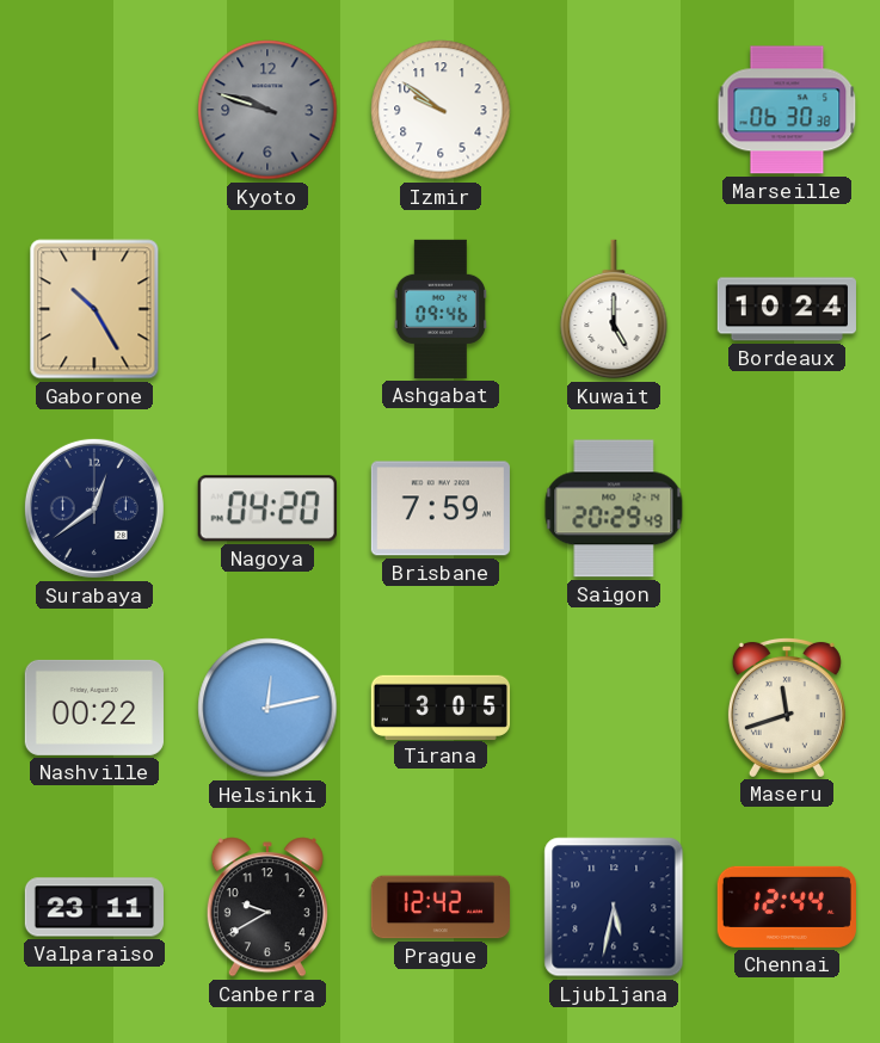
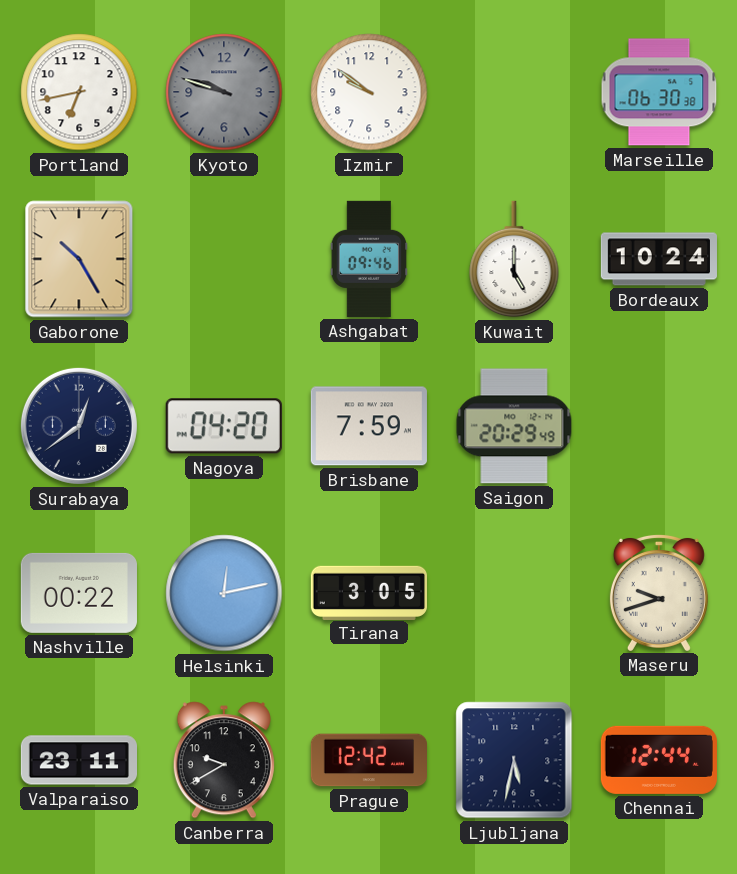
Portland: none -> 6:43
Maseru: 11:42 -> 9:42
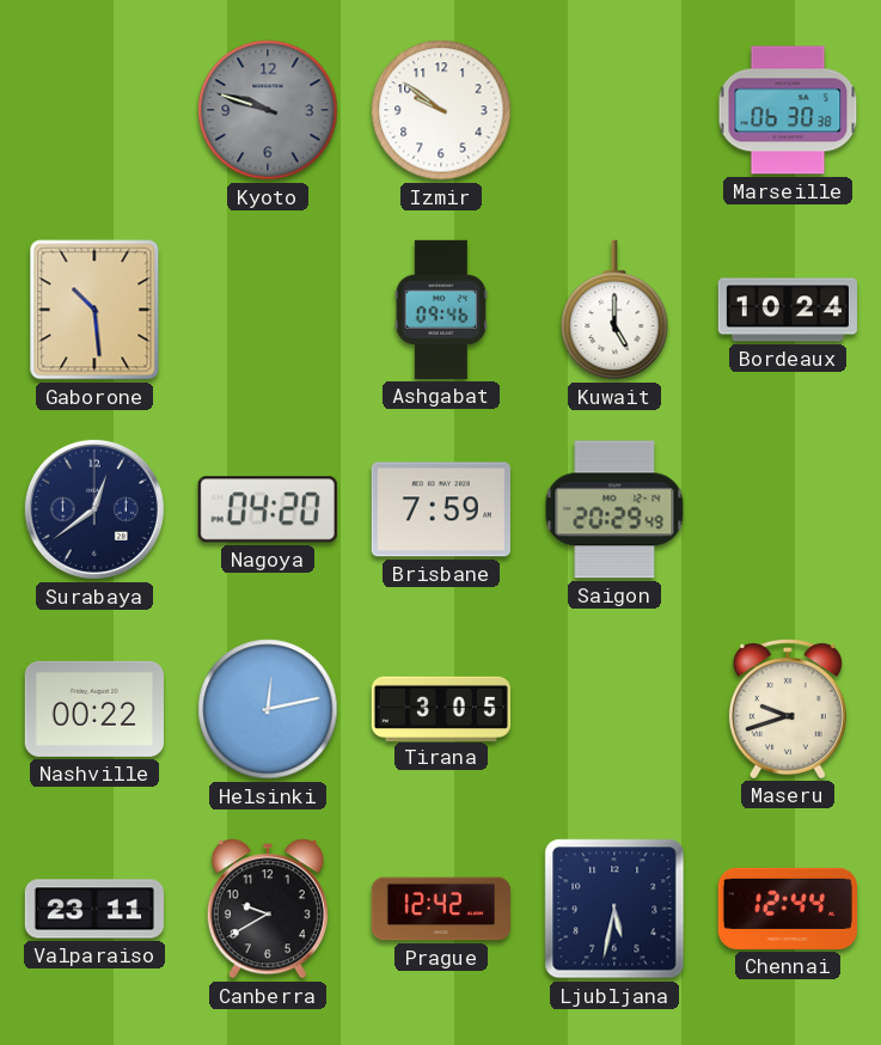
Portland: 6:43 -> none
Gaborone: 10:25 -> 10:29
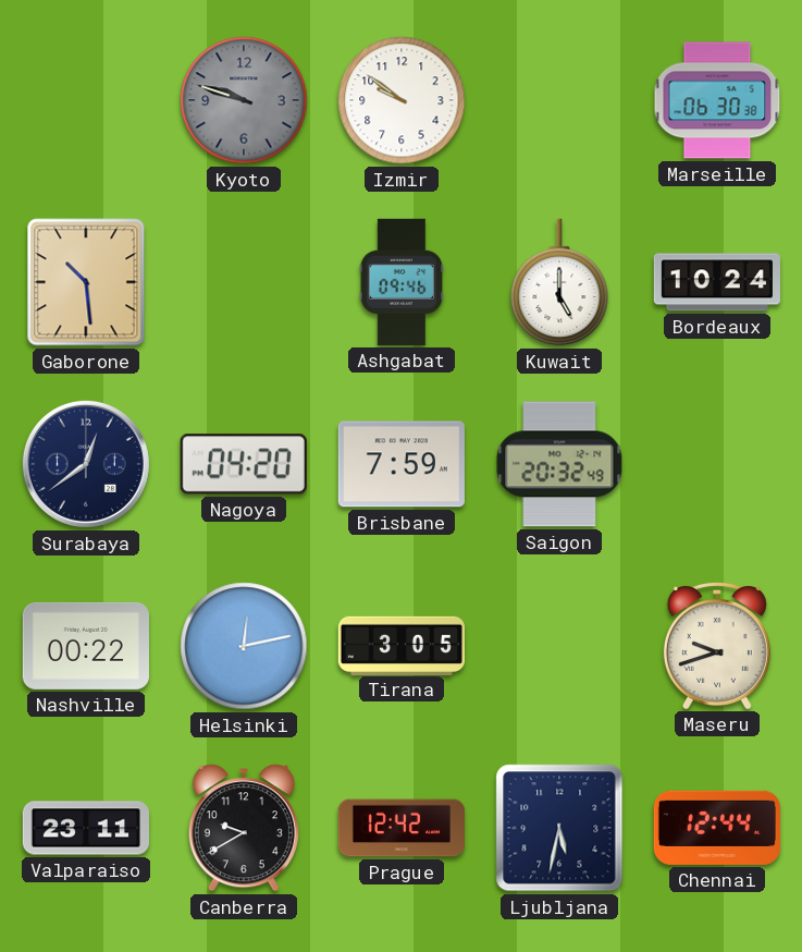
Saigon: 20:29 -> 20:32
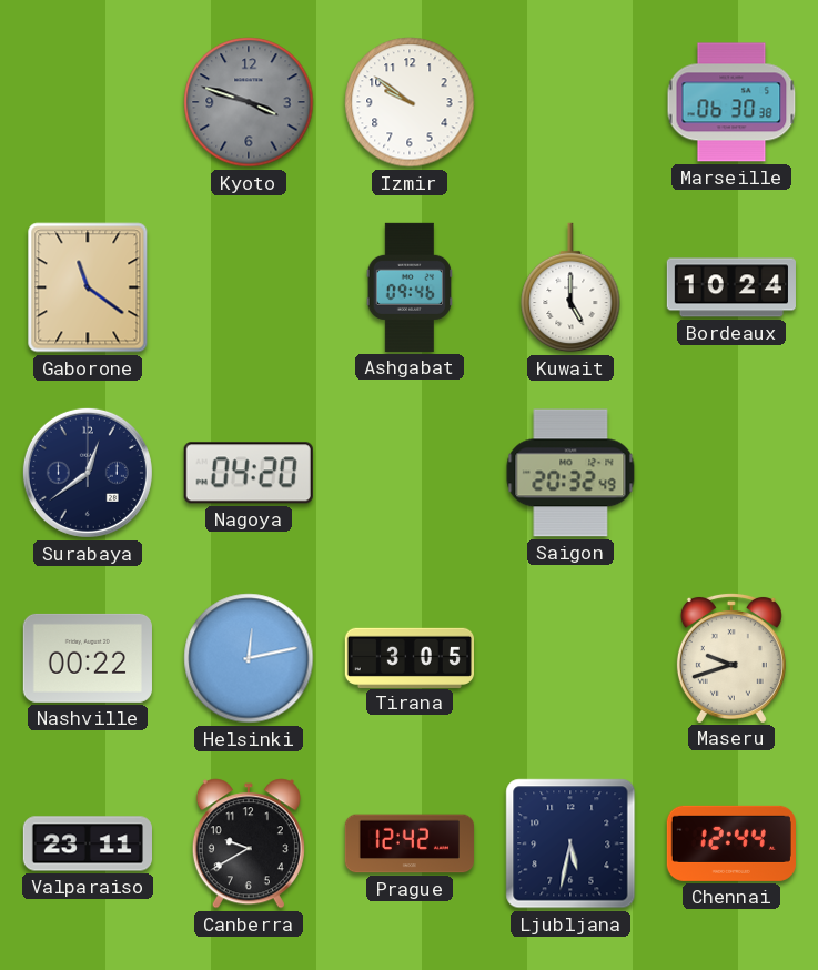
Kyoto: 9:48 -> 3:48
Gaborone: 10:29 -> 11:21
Brisbane: 7:59 -> none
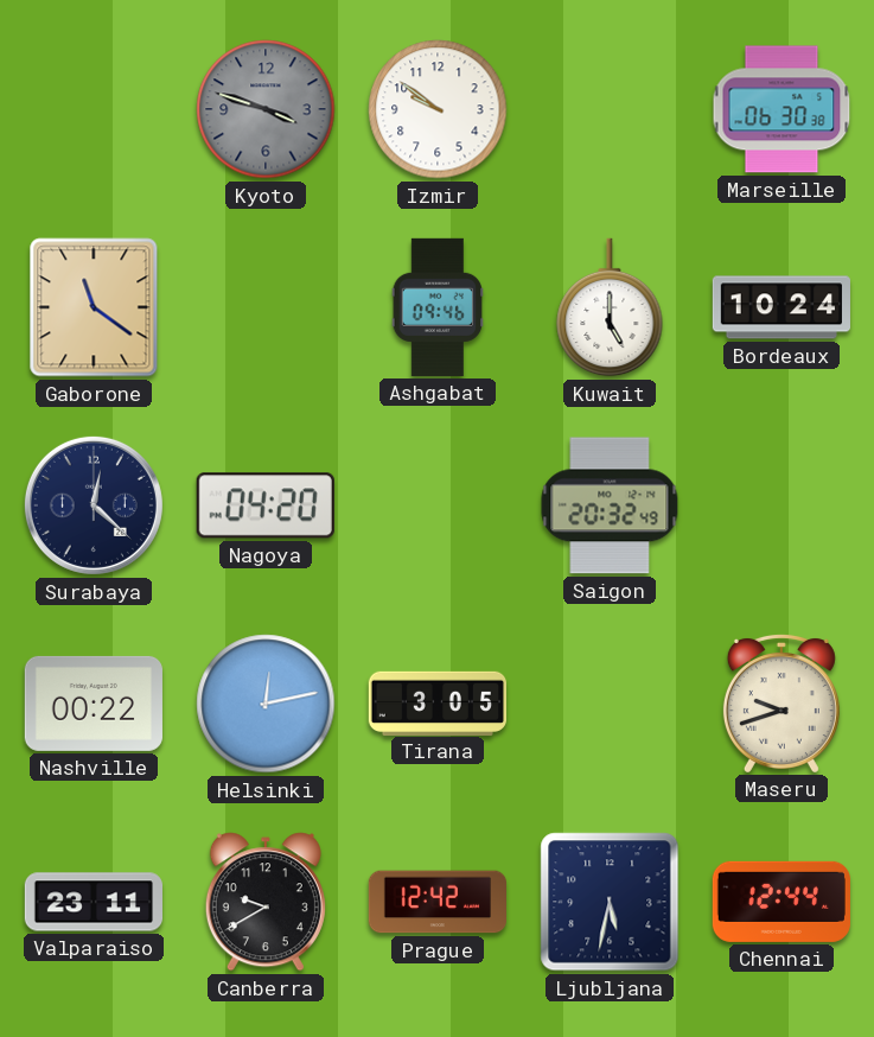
Surabaya: 12:39 -> 12:22
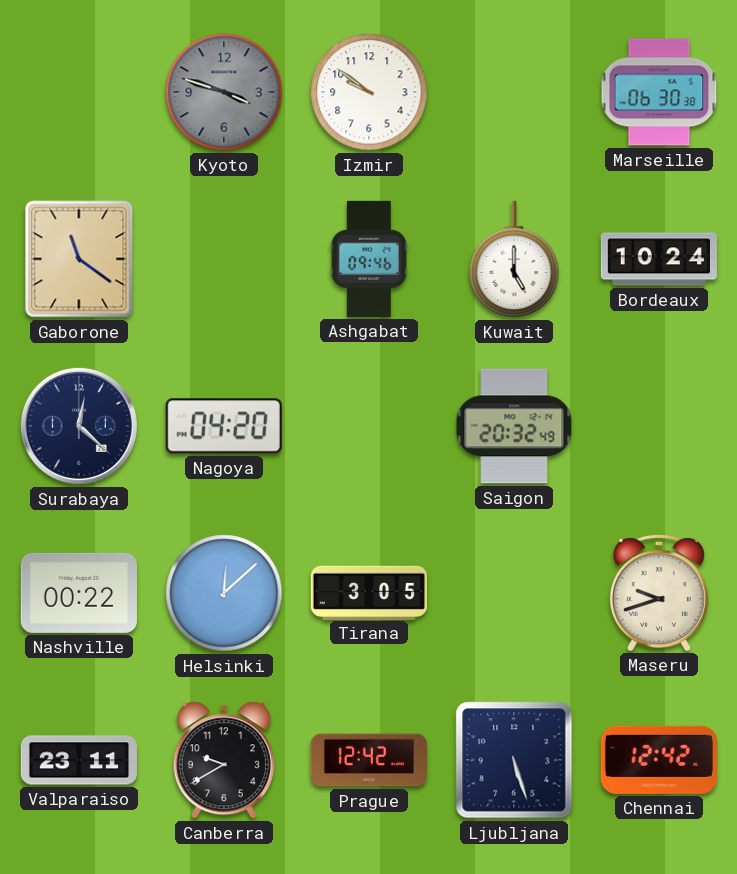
Helsinki: 12:13 -> 12:08
Ljubljana: 5:32 -> 5:27
Chennai: 12:44 -> 12:42
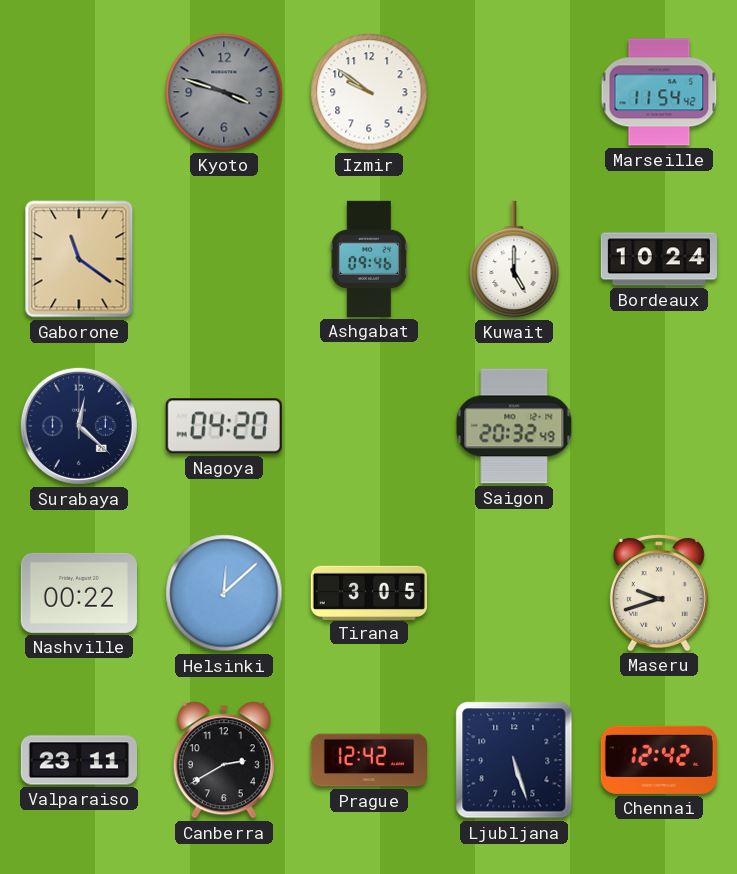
Marseille: 06:30 -> 11:54
Canberra: 9:40 -> 2:40
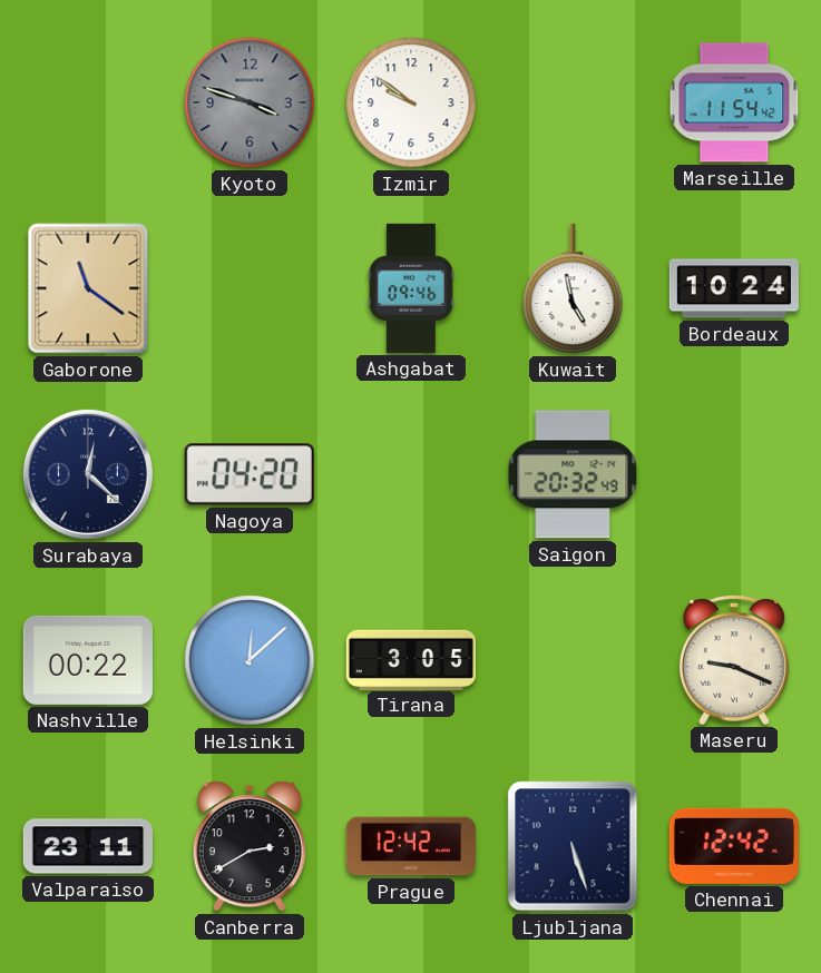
Kuwait: 5:00 -> 4:58
Maseru: 9:42 -> 9:19
